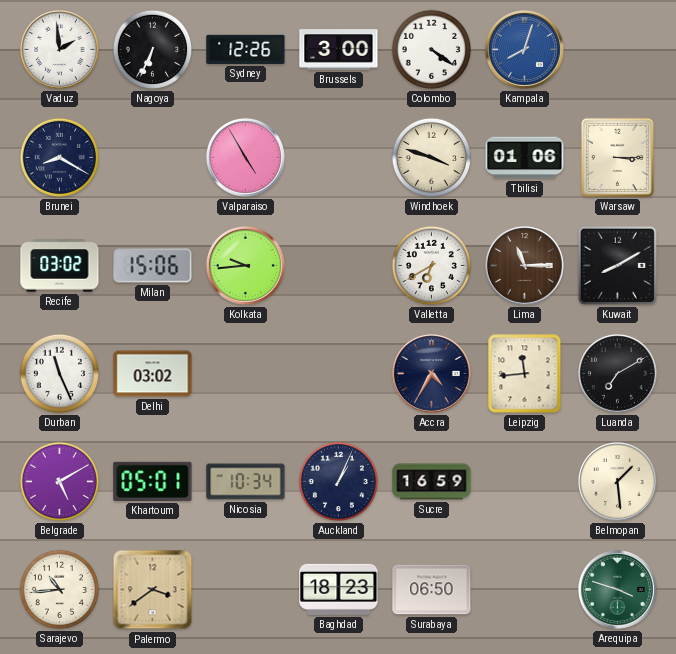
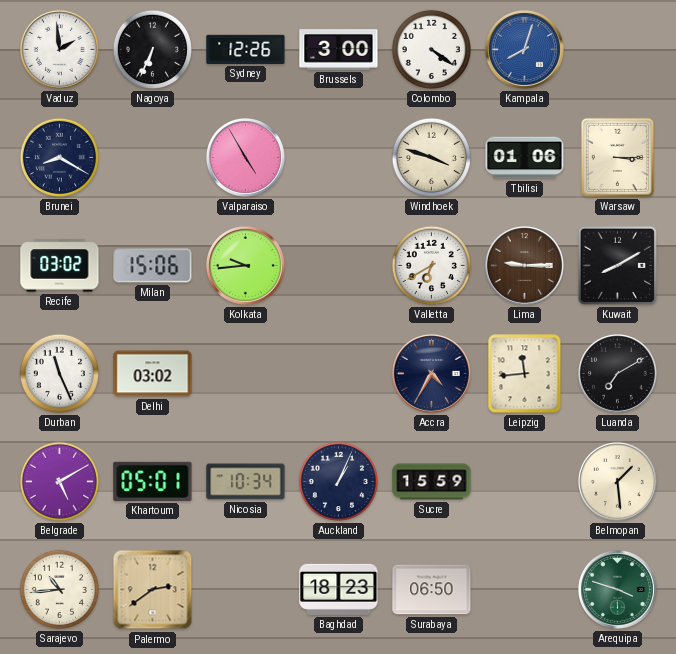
Lima: 11:15 -> 9:15
Sucre: 16:59 -> 15:59
Palermo: 3:39 -> 2:39
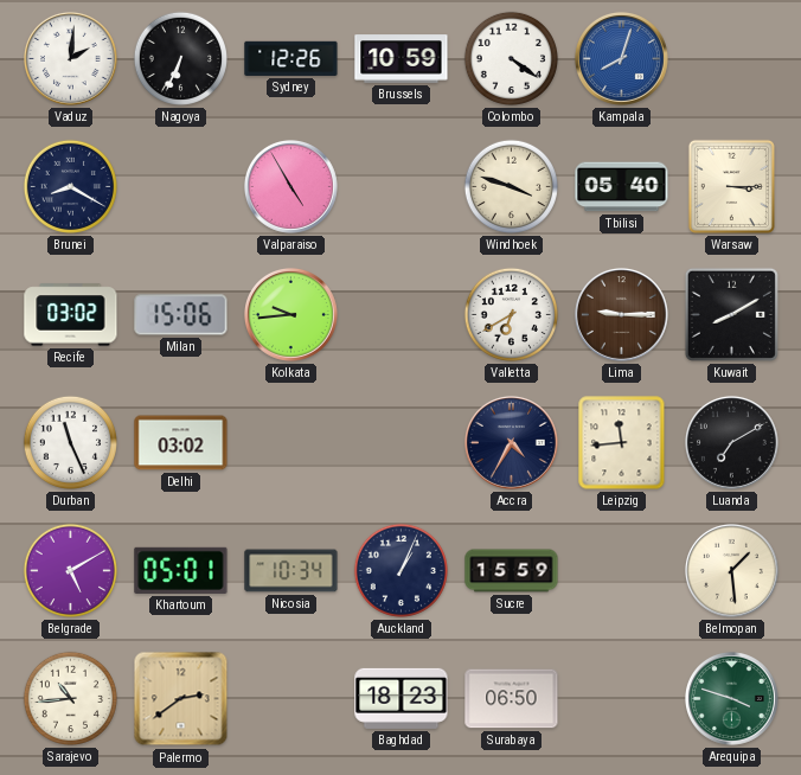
Vaduz: 1:59 -> 2:01
Brussels: 3:00 -> 10:59
Tbilisi: 01:06 -> 05:40
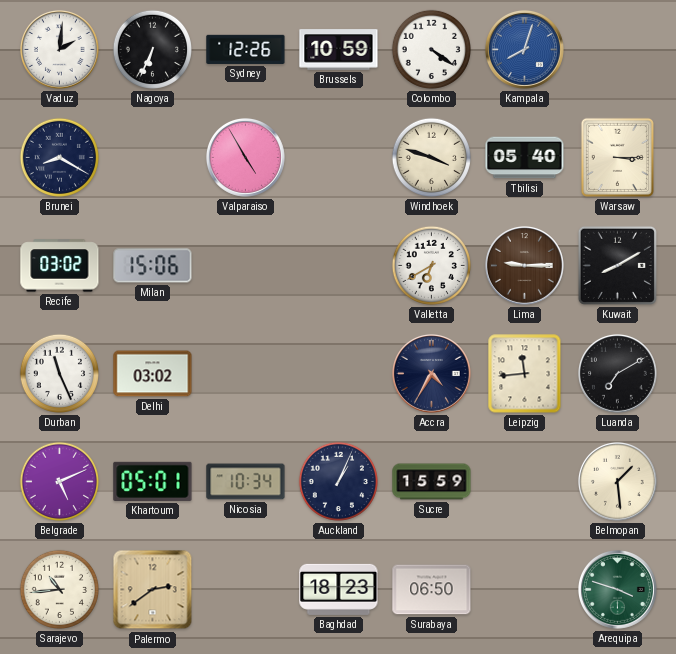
Kolkata: 9:44 -> none
Belgrade: 5:10 -> 5:11
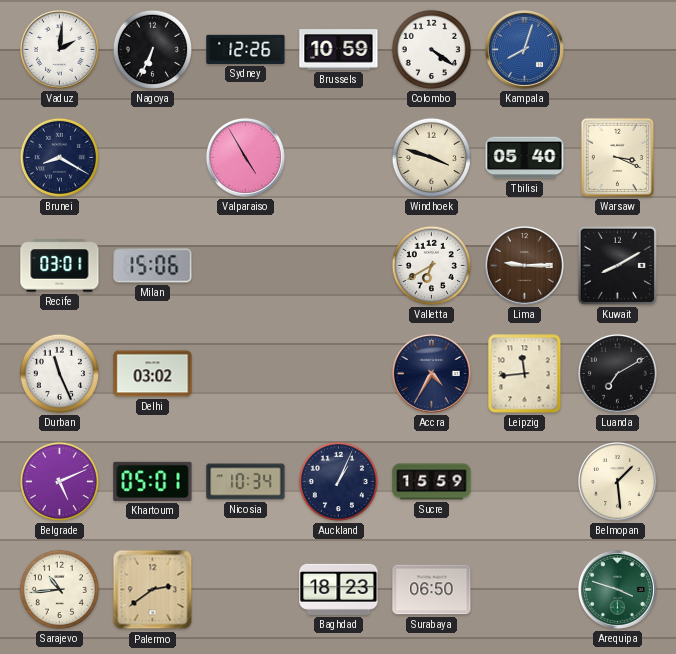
Warsaw: 3:15 -> 3:19
Recife: 03:02 -> 03:01
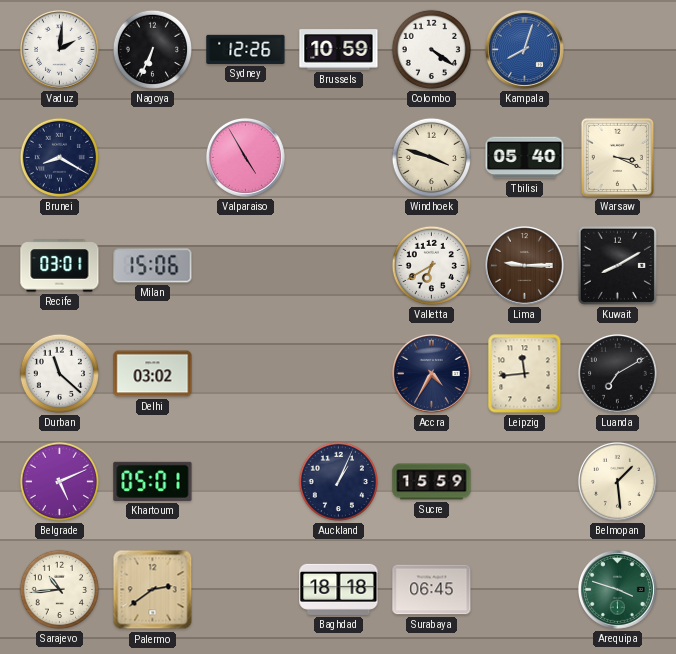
Durban: 11:26 -> 11:22
Nicosia: 10:34 -> none
Baghdad: 18:23 -> 18:18
Surabaya: 06:50 -> 06:45
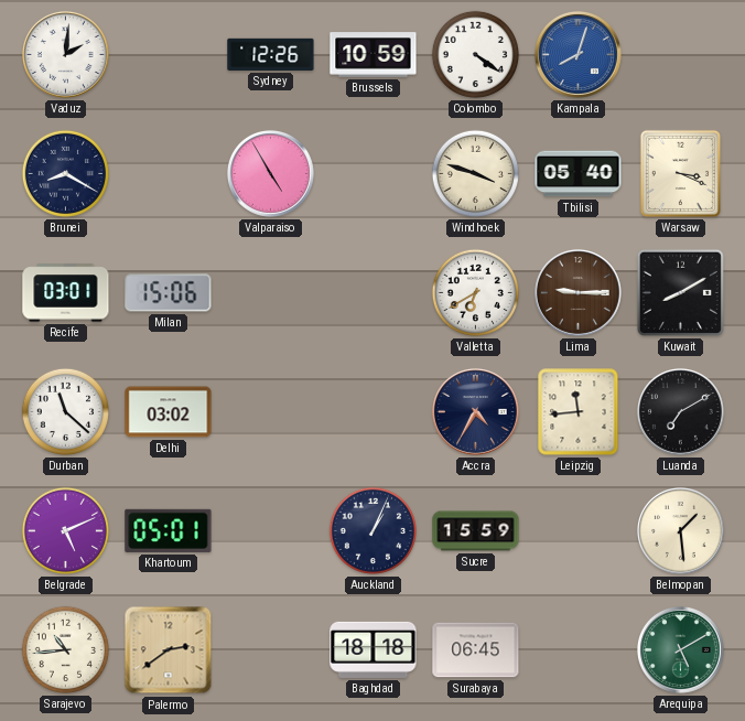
Nagoya: 6:34 -> none
Arequipa: 3:48 -> 5:10
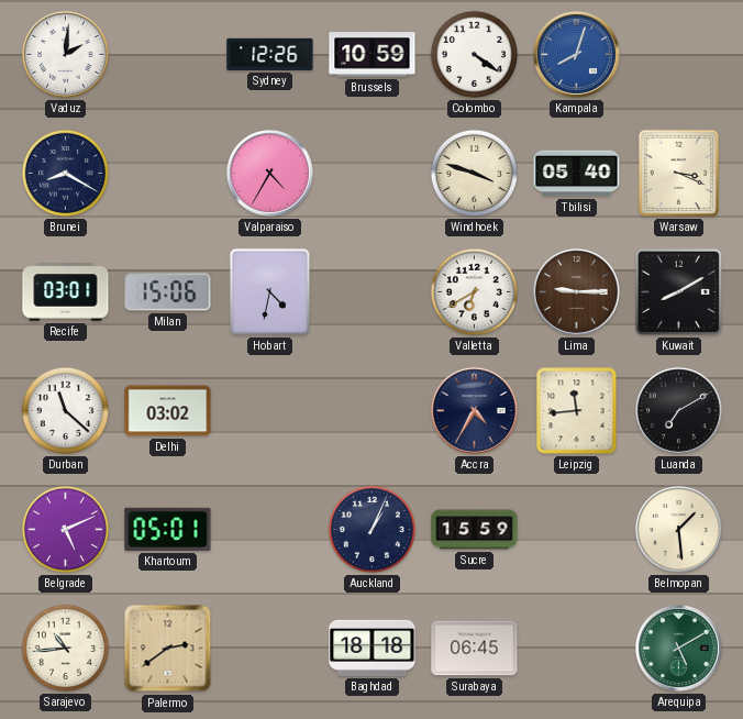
Valparaiso: 4:55 -> 4:35
Hobart: none -> 4:32
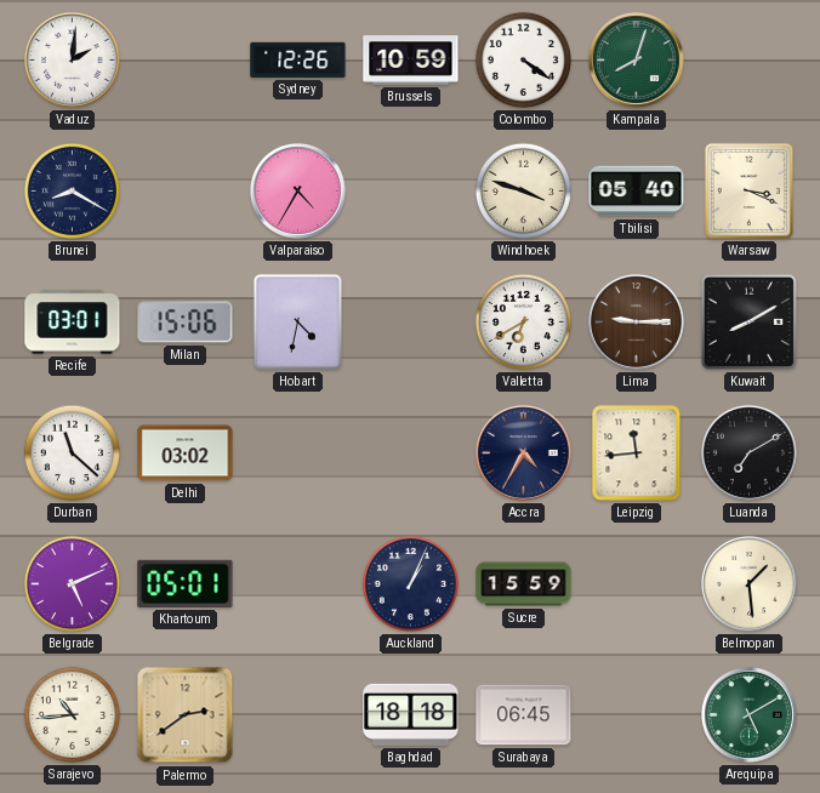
Kampala dial: blue -> green
